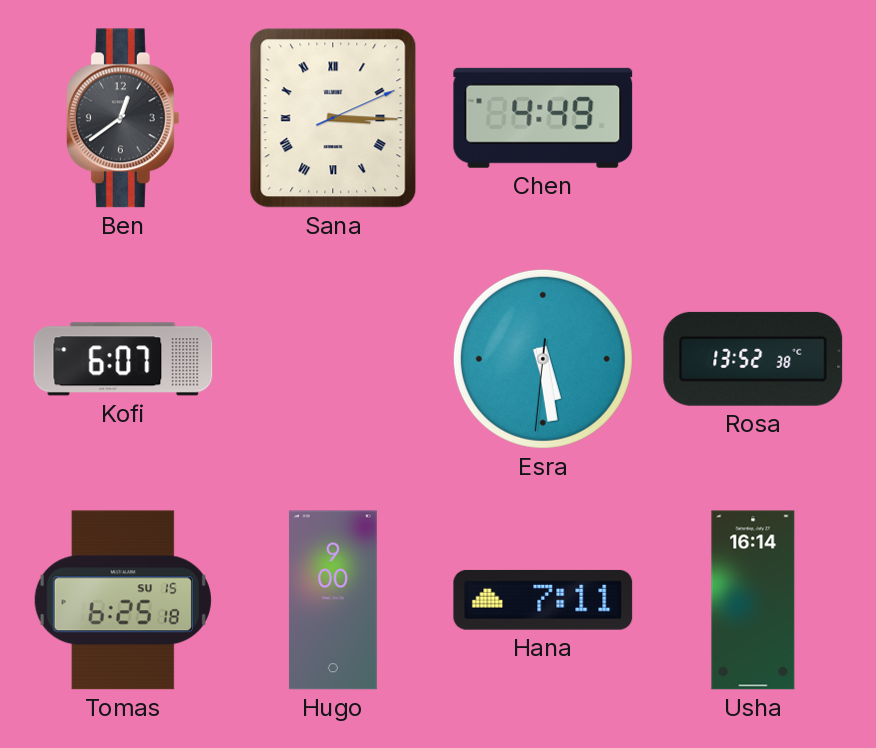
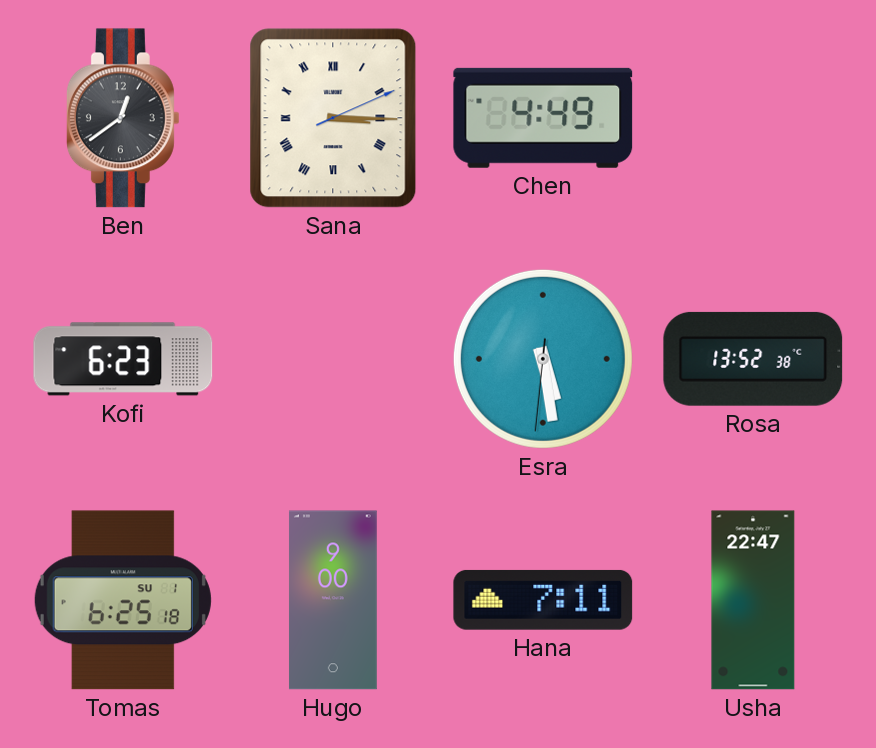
Kofi: 6:07 -> 6:23
Tomas date: SU 15 -> SU 1
Usha: 16:14 -> 22:47
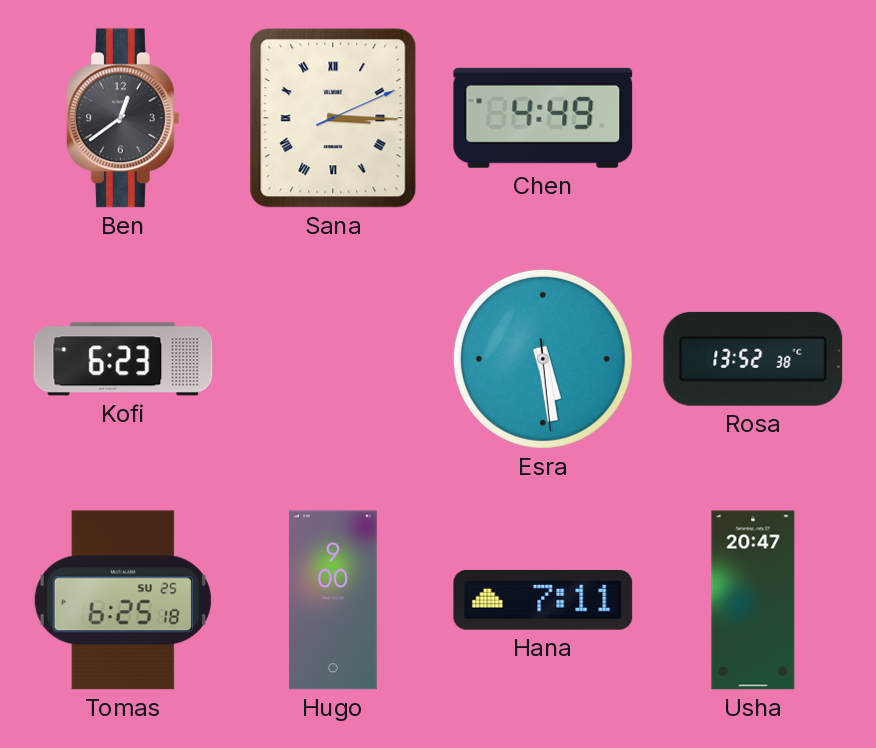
Esra: 5:28:31 -> 5:28:29
Tomas date: SU 1 -> SU 25
Usha: 22:47 -> 20:47
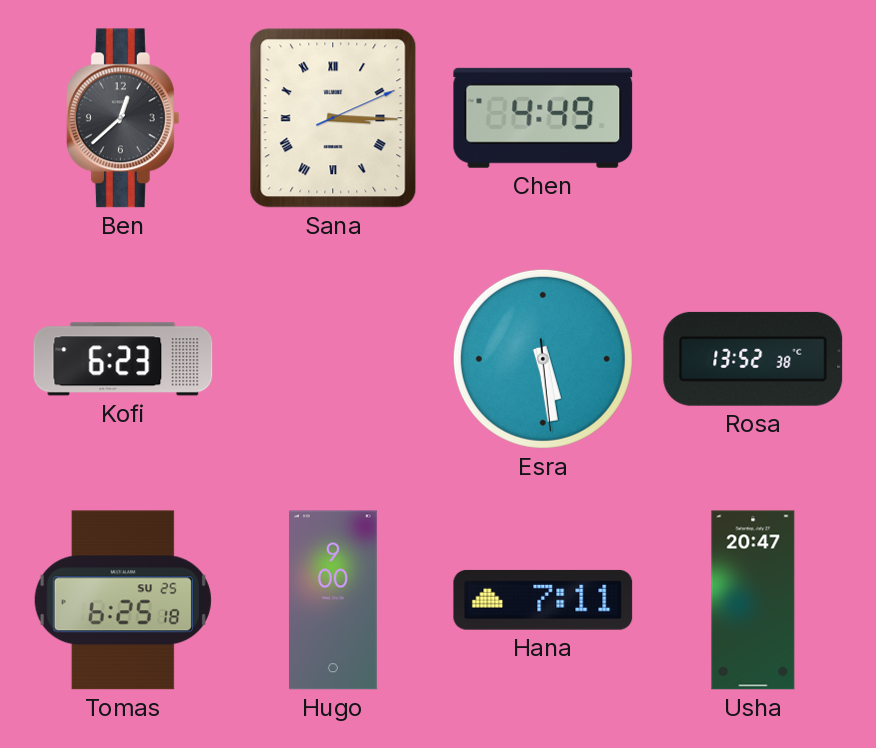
Ben: 12:39 -> 12:38
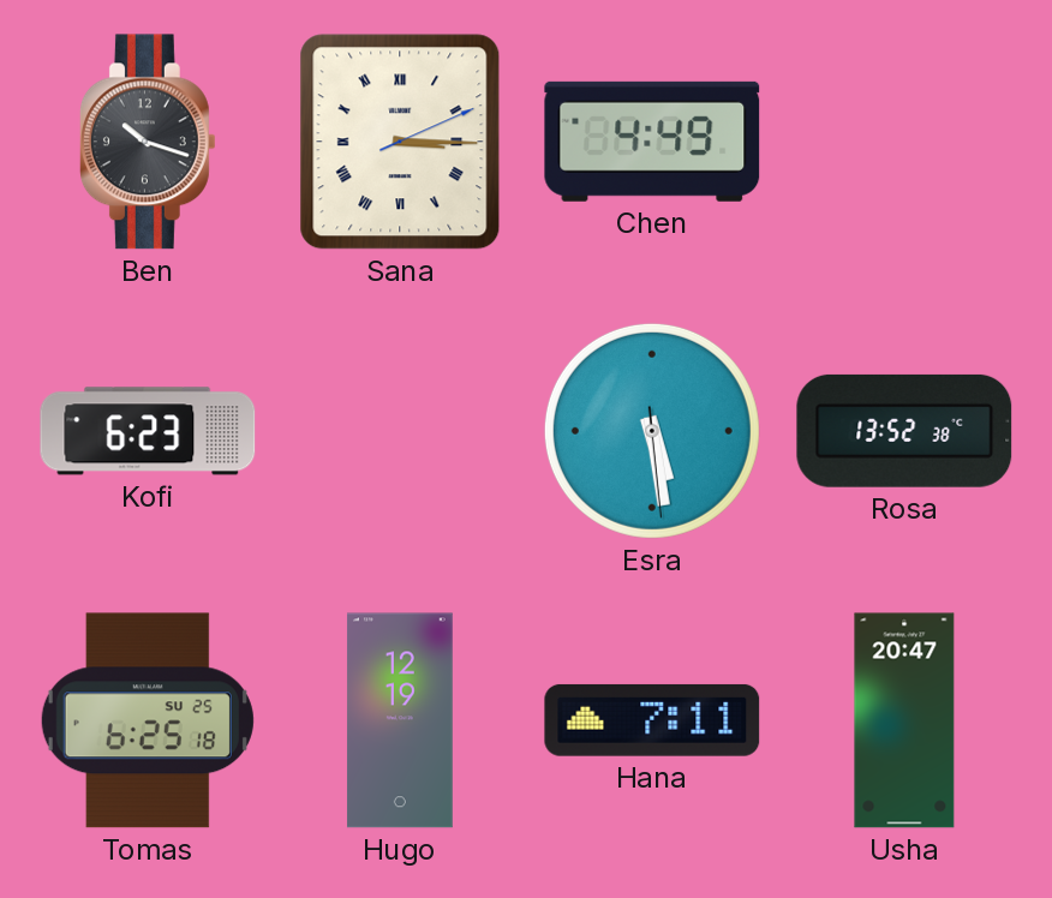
Ben: 12:38 -> 10:18
Hugo: 9:00 -> 12:19
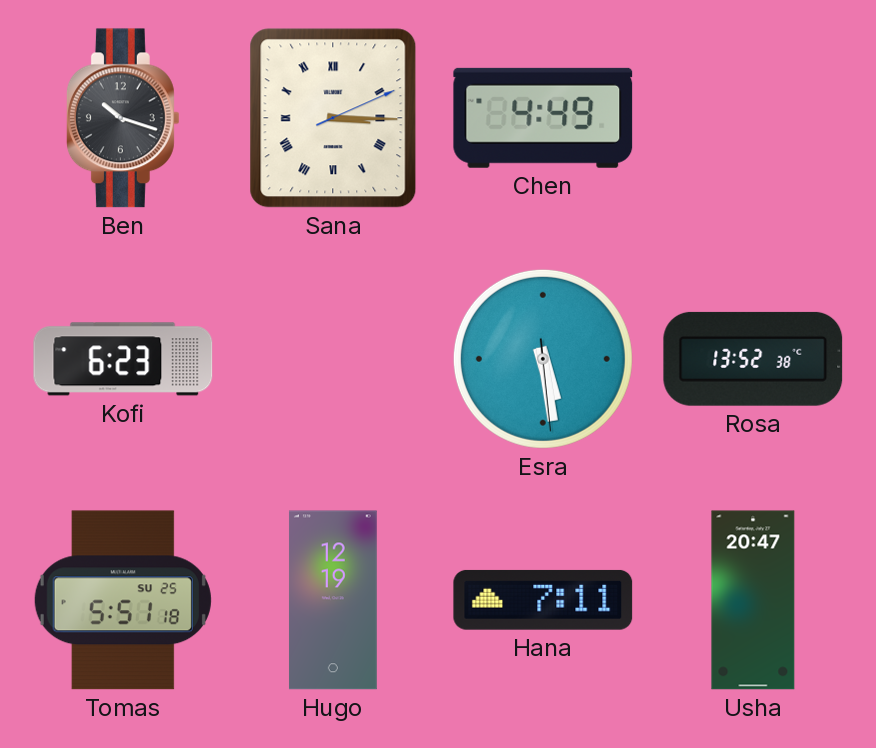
Tomas: 6:25 -> 5:51
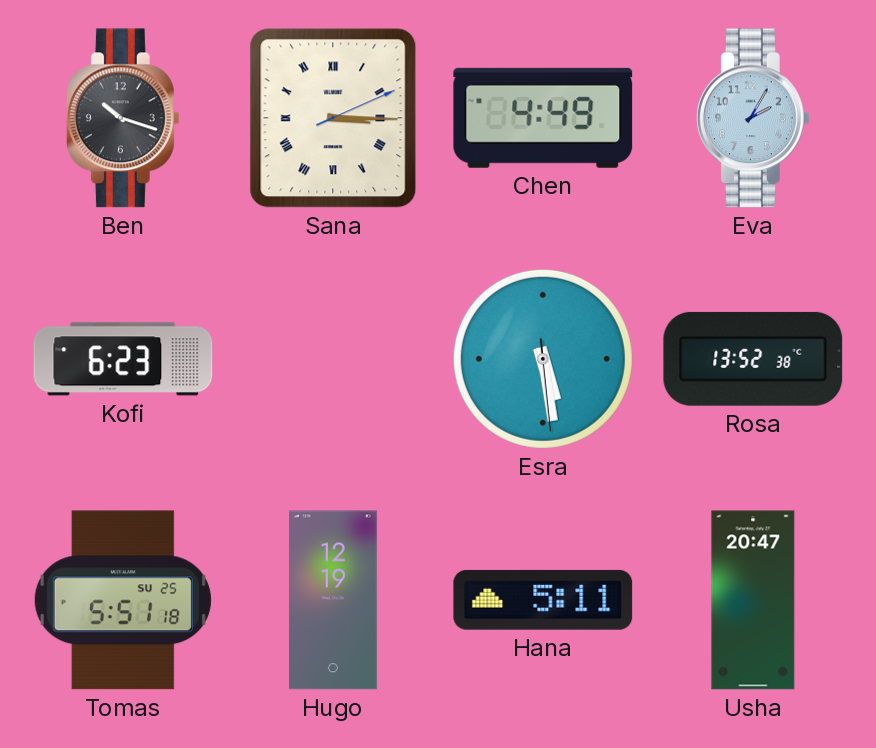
Eva: none -> 2:05
Hana: 7:11 -> 5:11
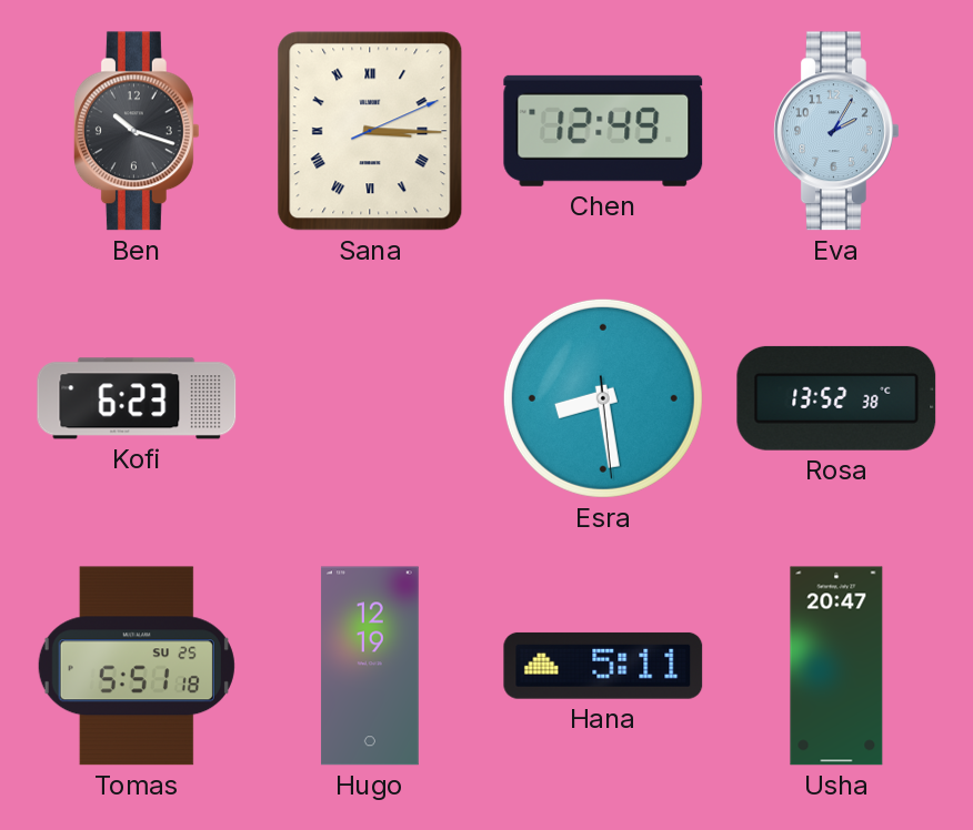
Chen: 4:49 -> 12:49
Esra: 5:28 -> 8:28
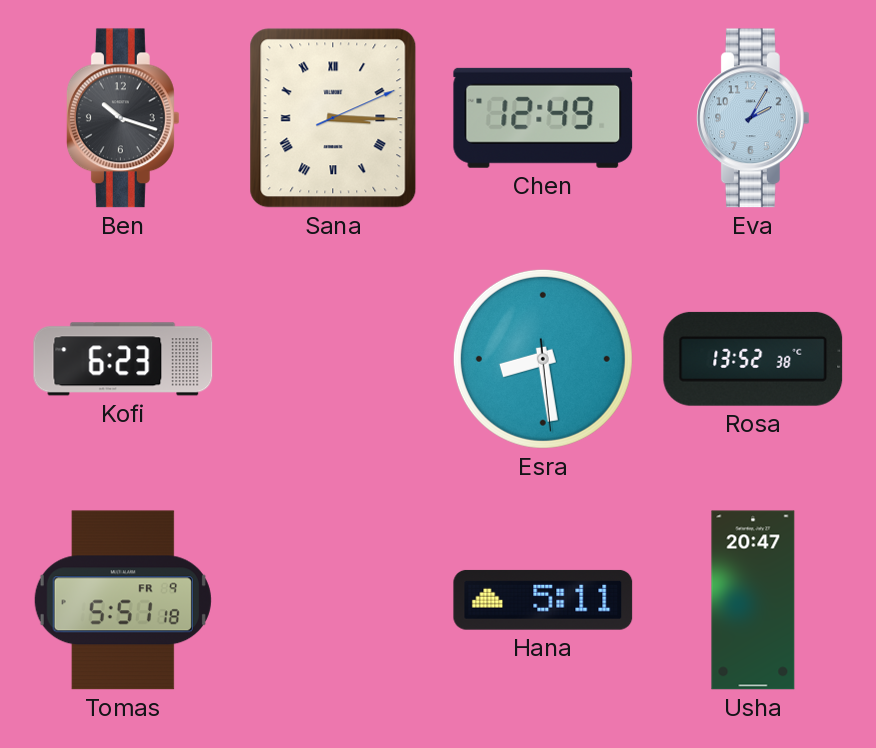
Tomas date: SU 25 -> FR 9
Hugo: 12:19 -> none
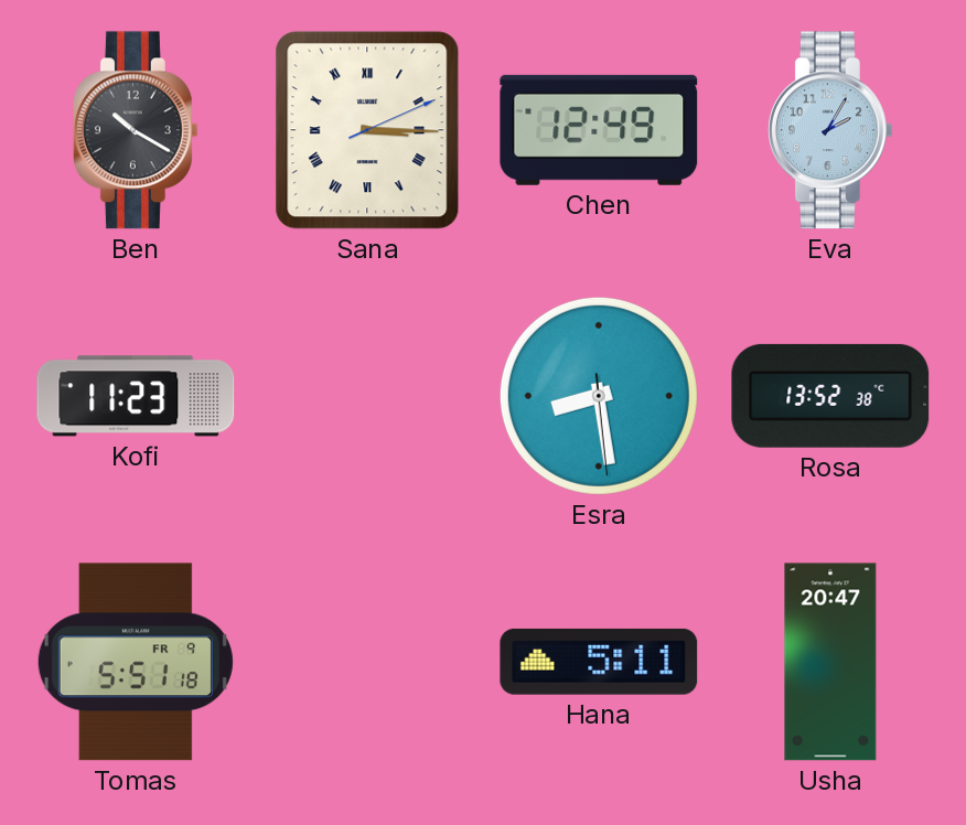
Ben: 10:18 -> 10:20
Kofi: 6:23 -> 11:23
